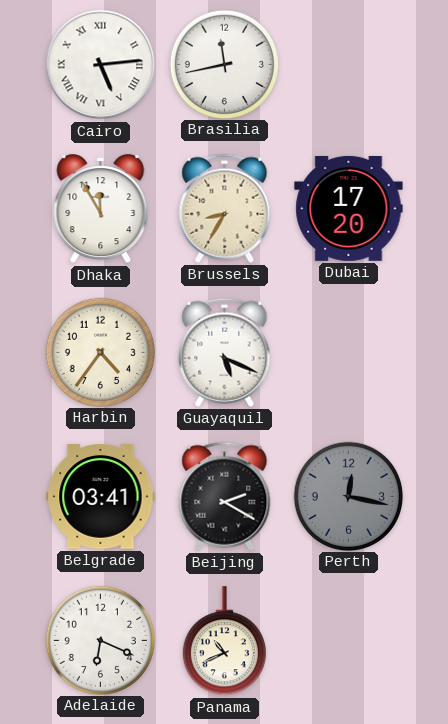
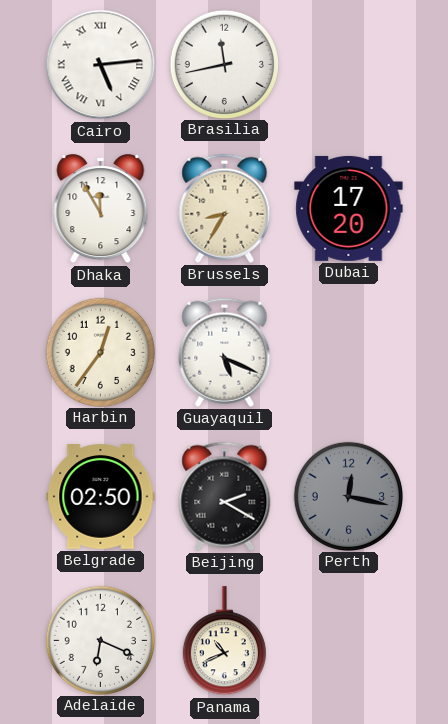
Harbin: 4:36 -> 12:36
Belgrade: 03:41 -> 02:50
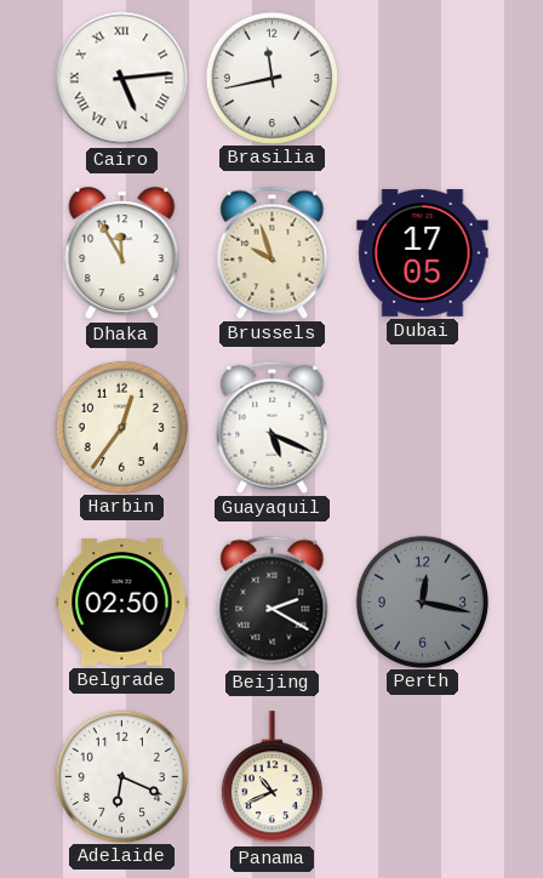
Brussels: 8:35 -> 9:57
Dubai: 17:20 -> 17:05
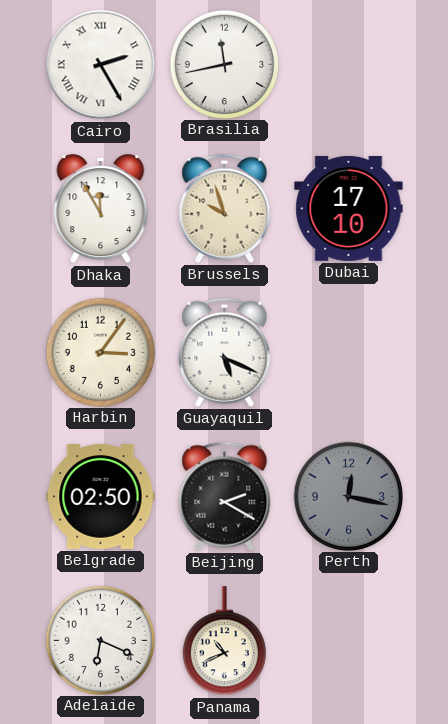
Cairo: 5:14 -> 2:25
Dubai: 17:05 -> 17:10
Harbin: 12:36 -> 3:06
